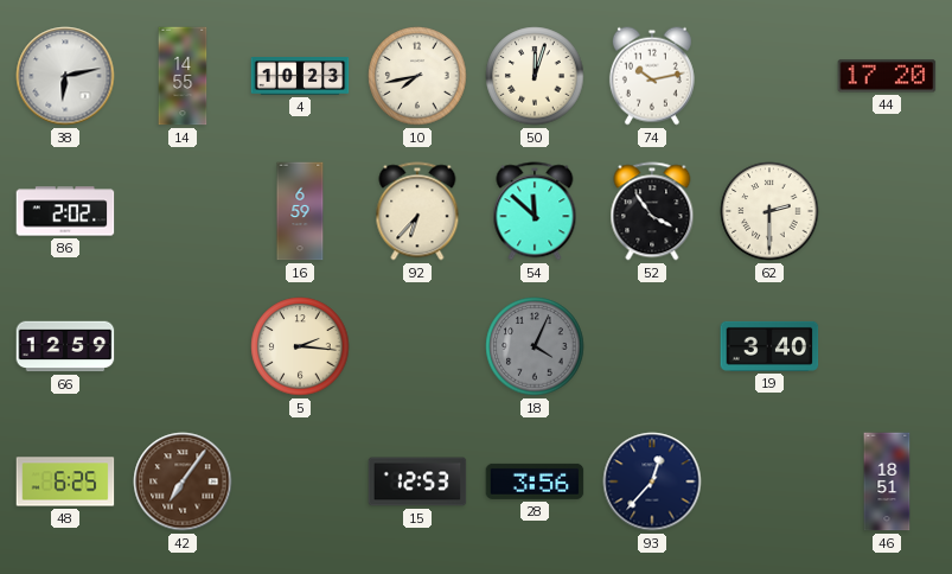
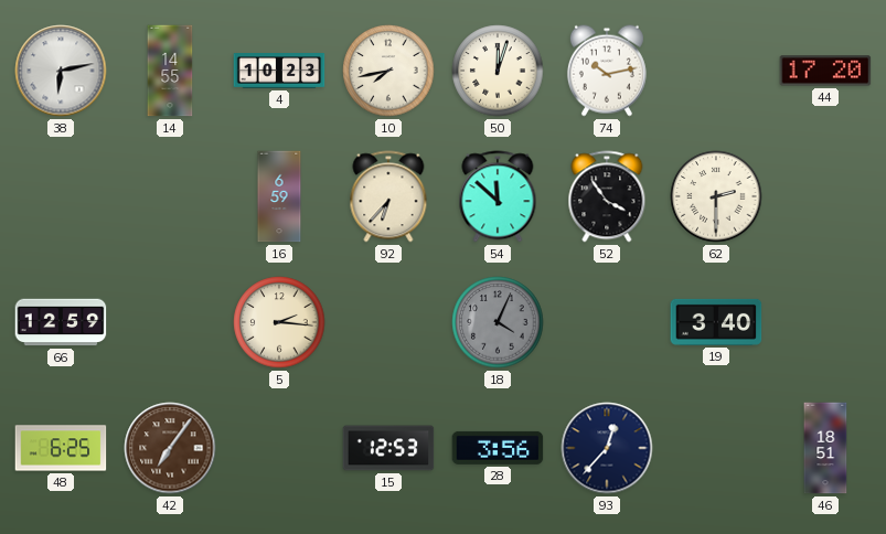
86: 2:02 -> none
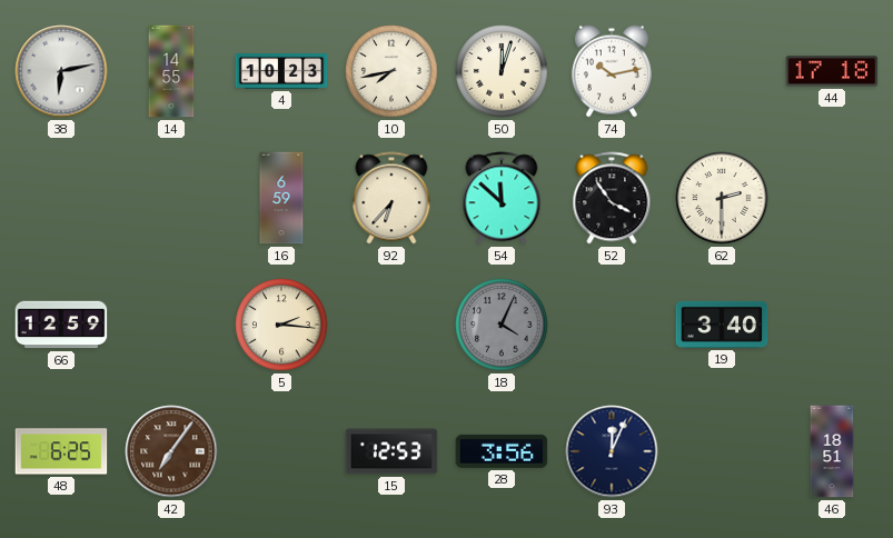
44: 17:20 -> 17:18
93: 12:37 -> 12:04
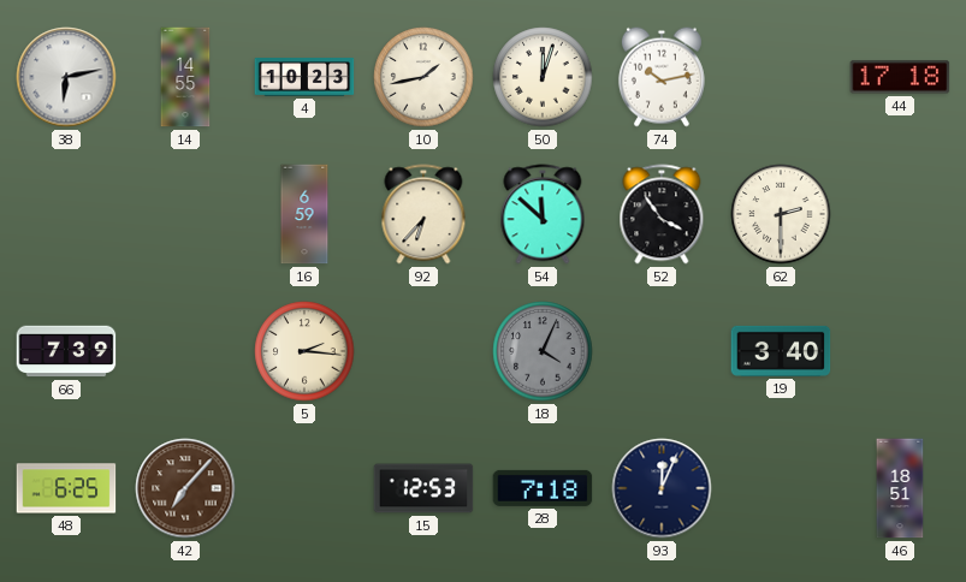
10: 7:43 -> 1:43
66: 12:59 -> 7:39
42: 7:06 -> 7:07
28: 3:56 -> 7:18
